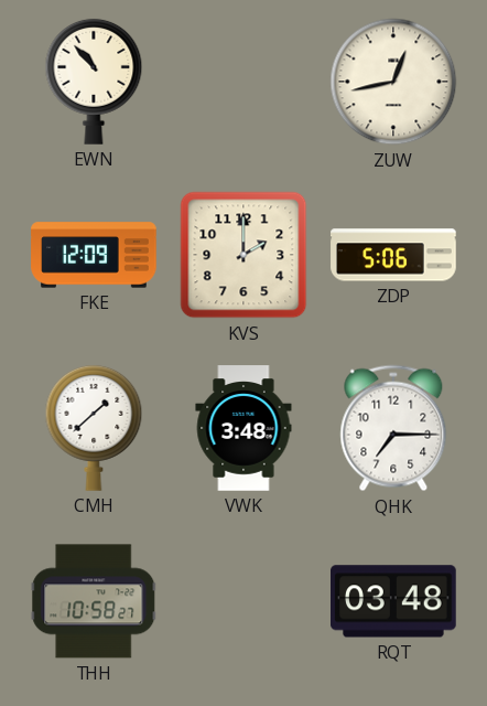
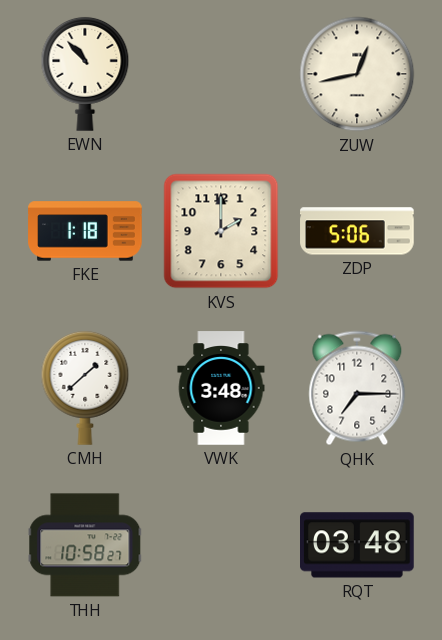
FKE: 12:09 -> 1:18
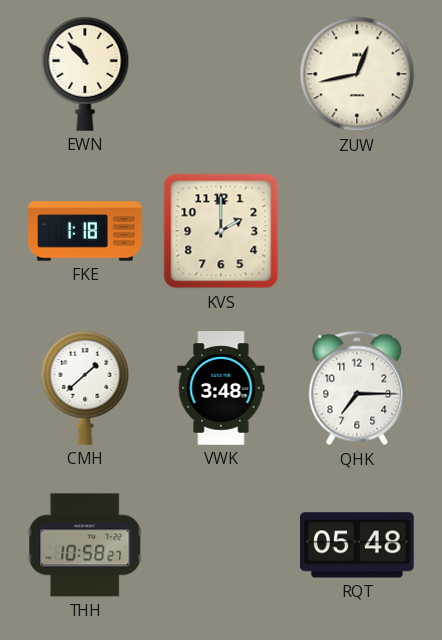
ZDP: 5:06 -> none
RQT: 03:48 -> 05:48
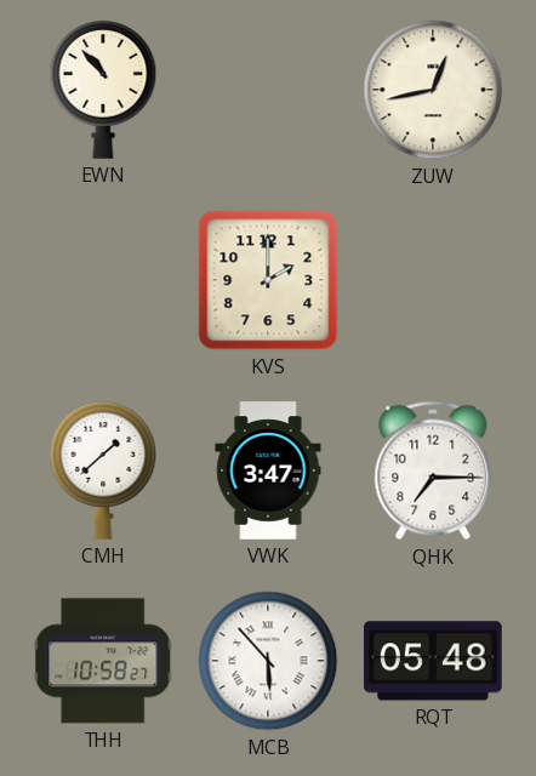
FKE: 1:18 -> none
VWK: 3:48 -> 3:47
MCB: none -> 5:53
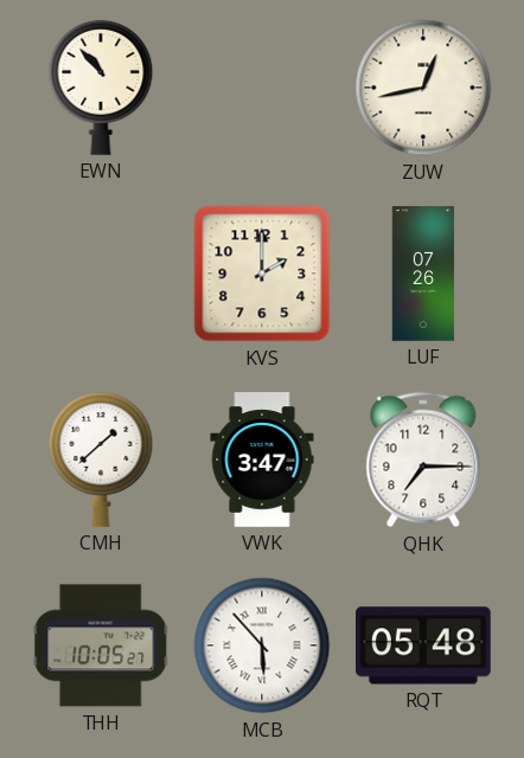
LUF: none -> 07:26
THH: 10:58 -> 10:05
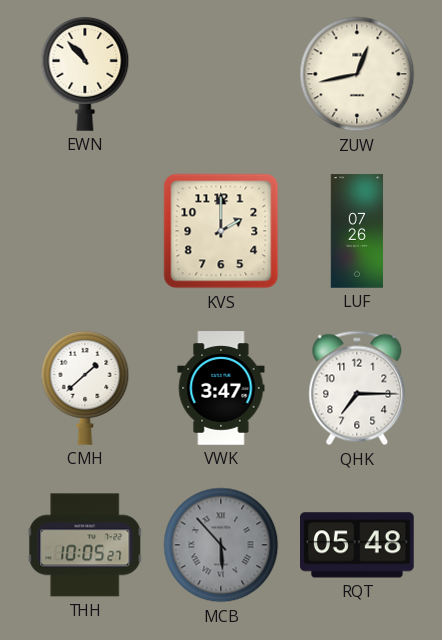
MCB dial: white -> grey
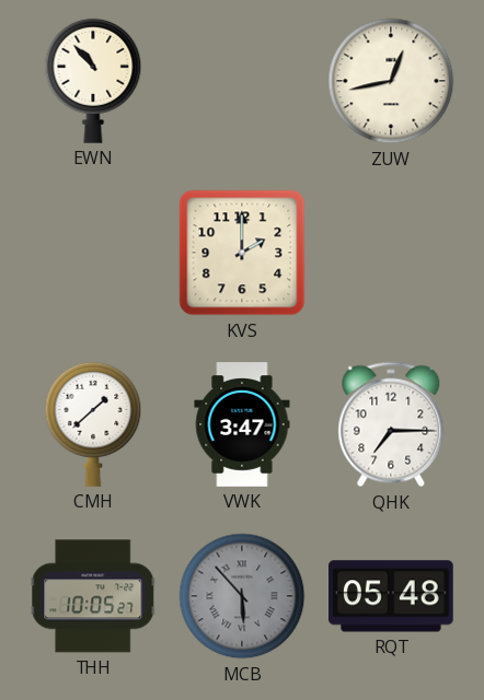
LUF: 07:26 -> none
